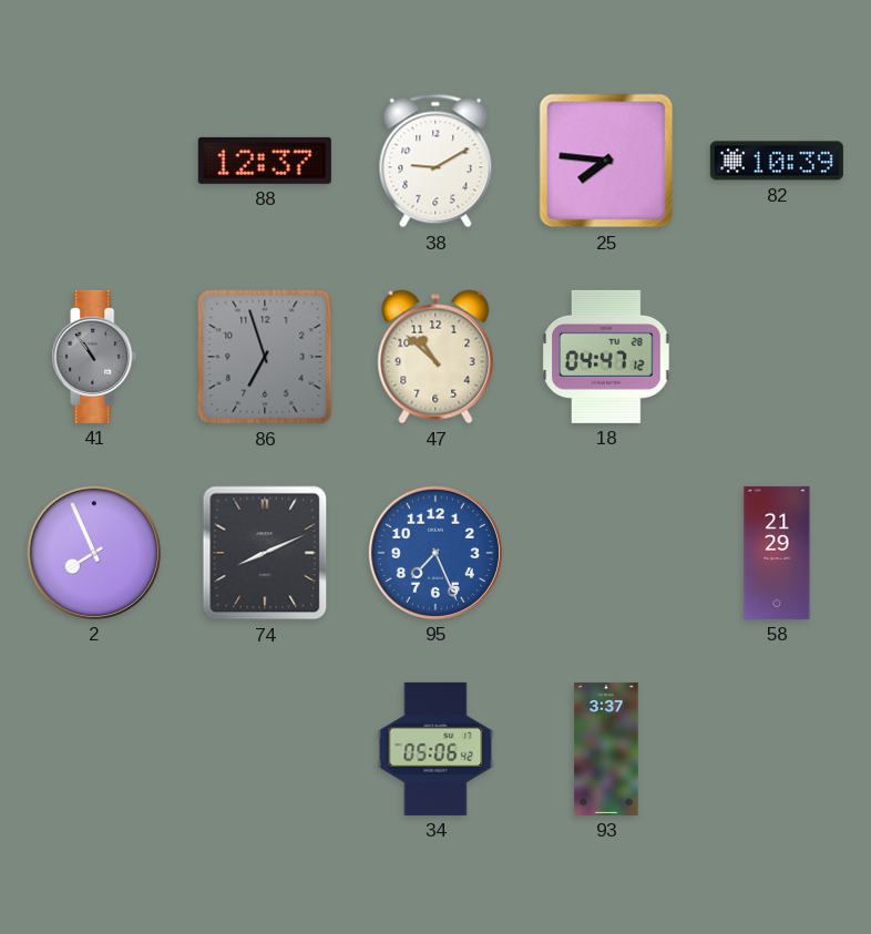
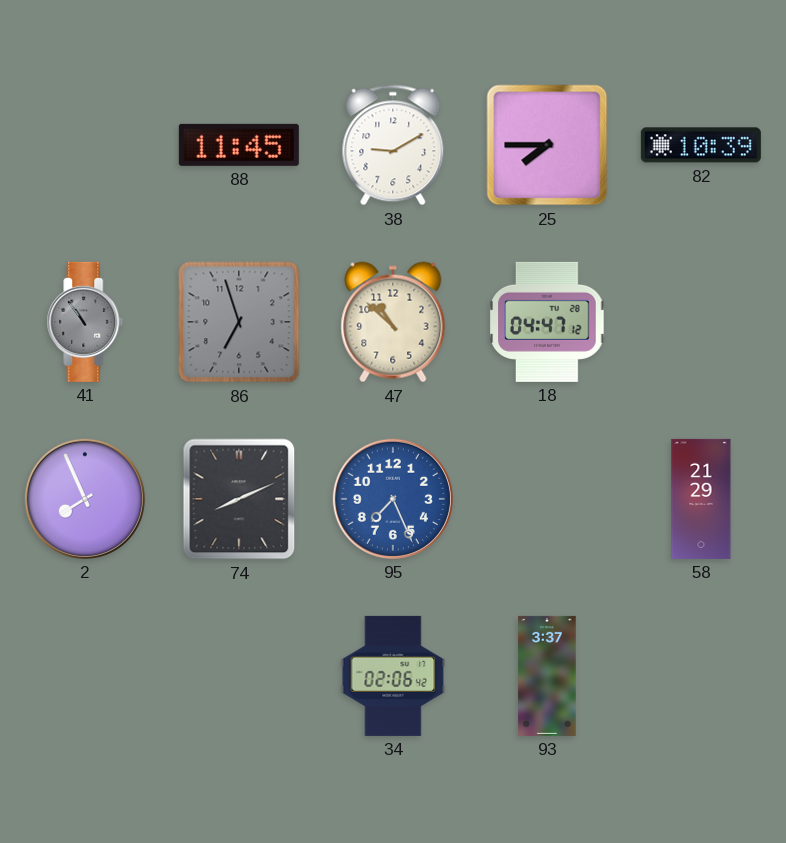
88: 12:37 -> 11:45
25: 7:46 -> 7:45
34: 05:06 -> 02:06
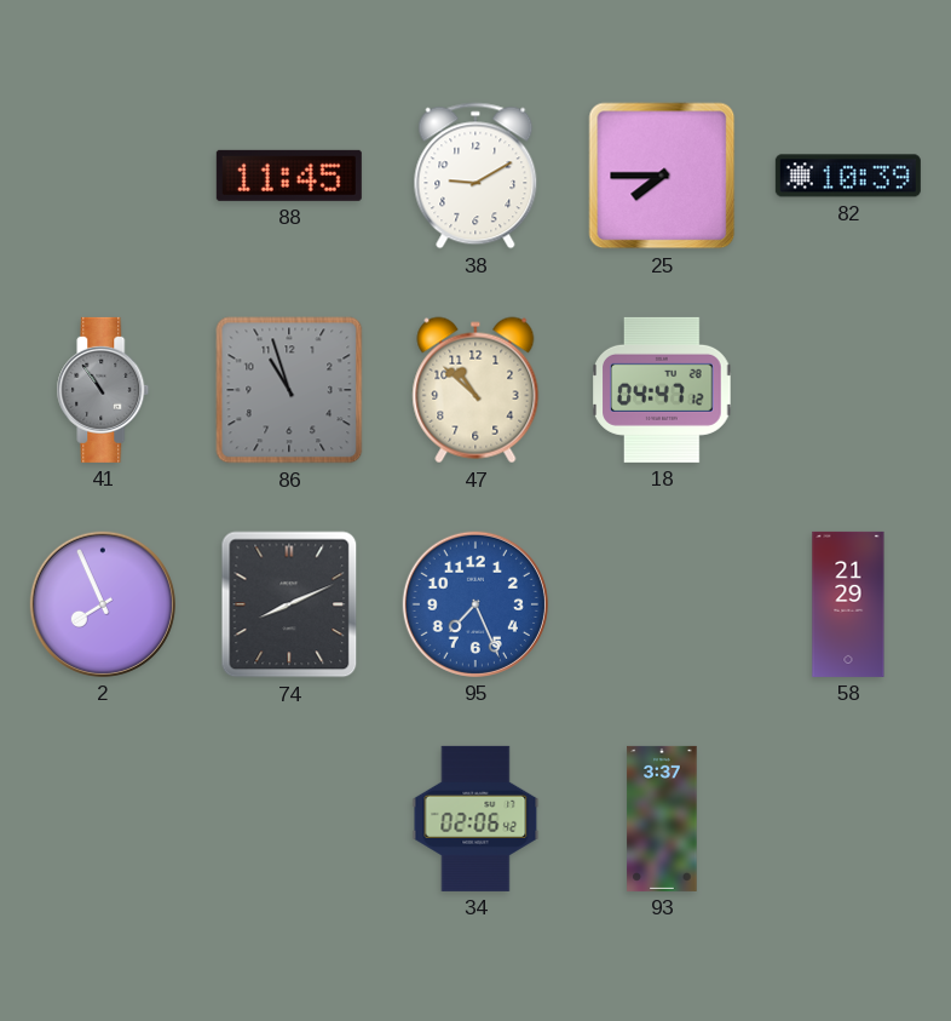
86: 6:57 -> 10:57
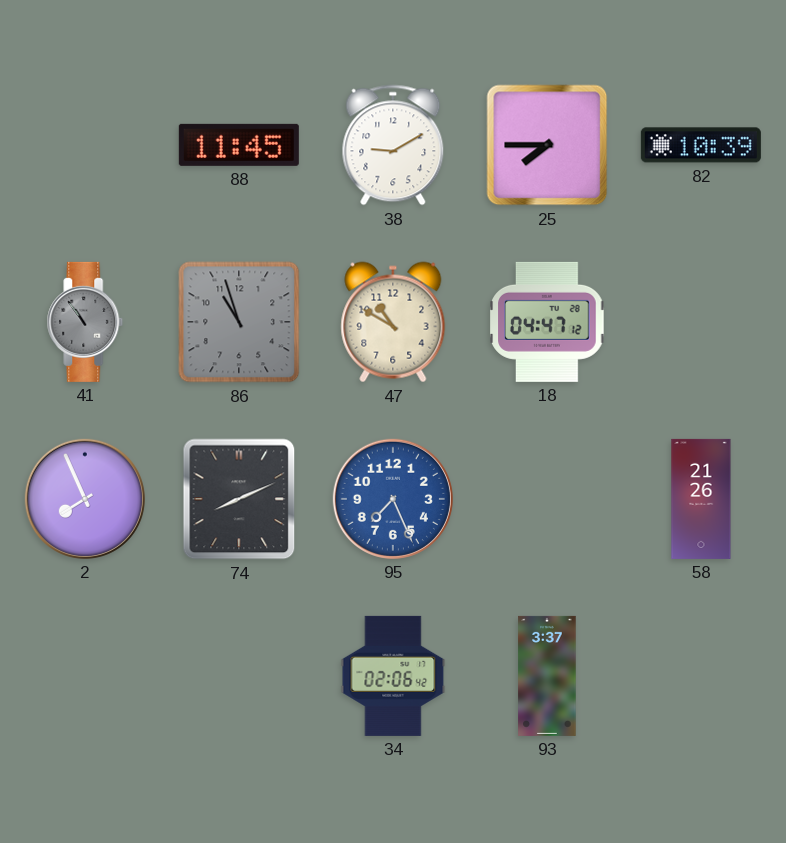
47: 10:52 -> 10:50
58: 21:29 -> 21:26
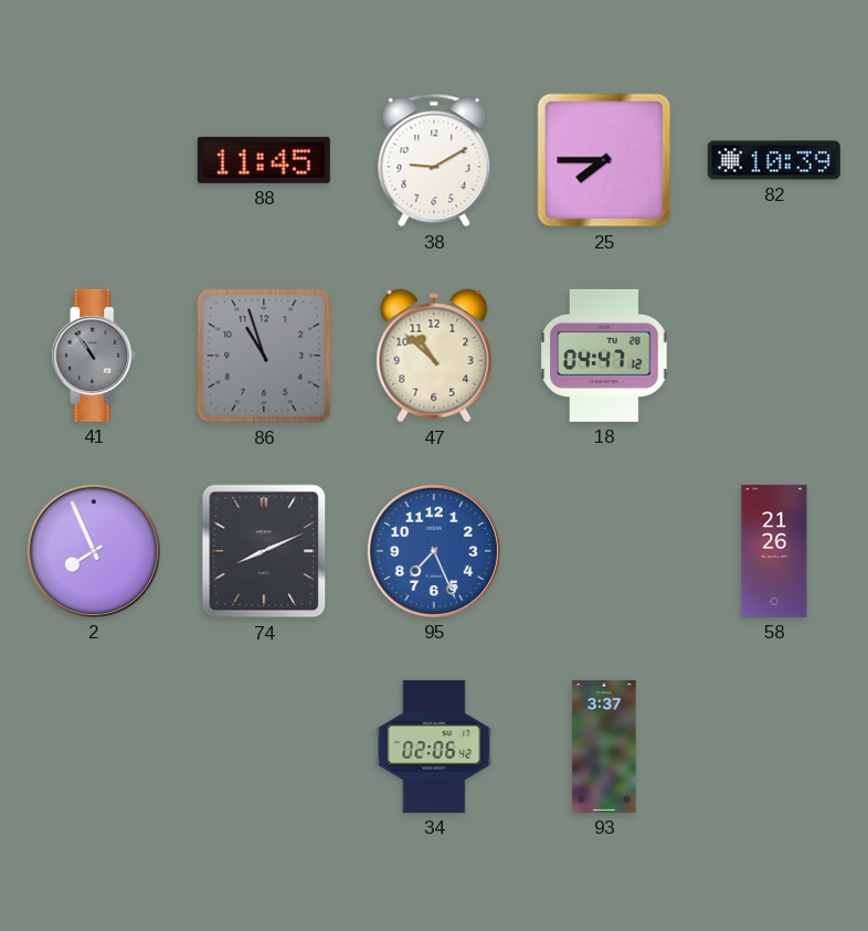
47: 10:50 -> 10:52
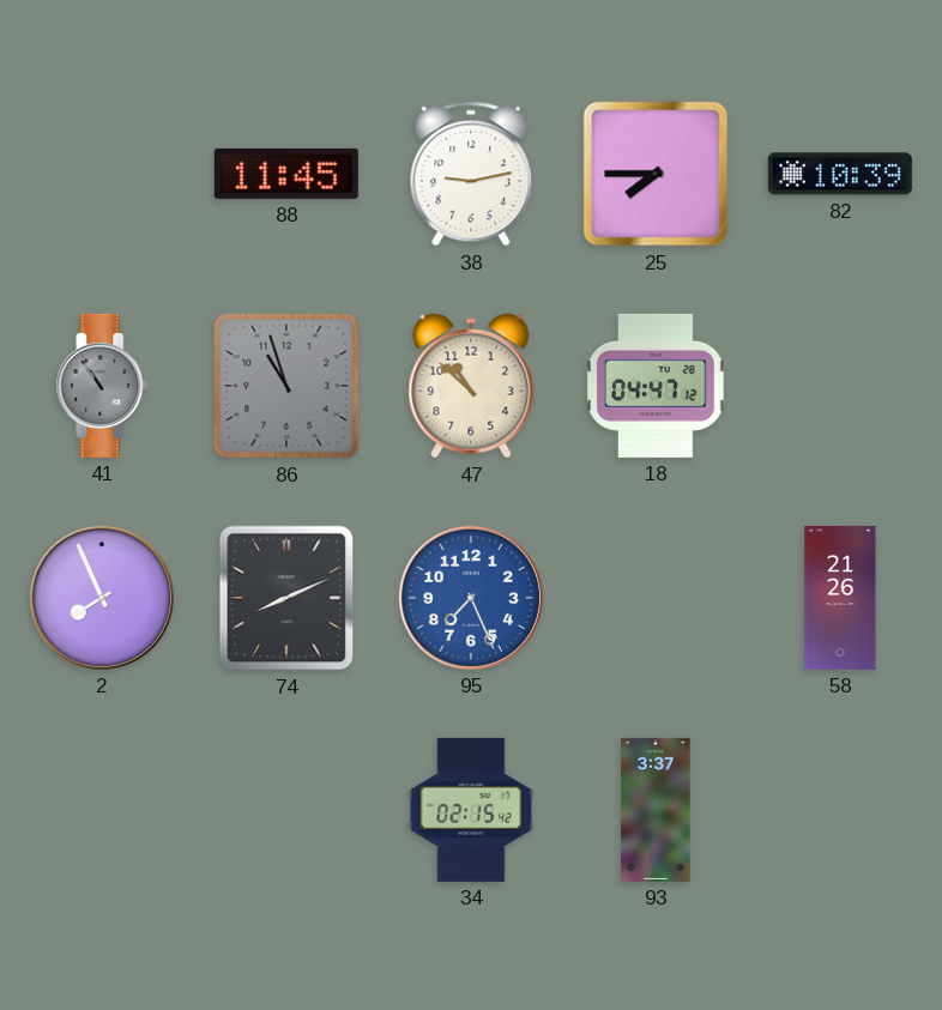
38: 9:10 -> 9:13
34: 02:06 -> 02:15
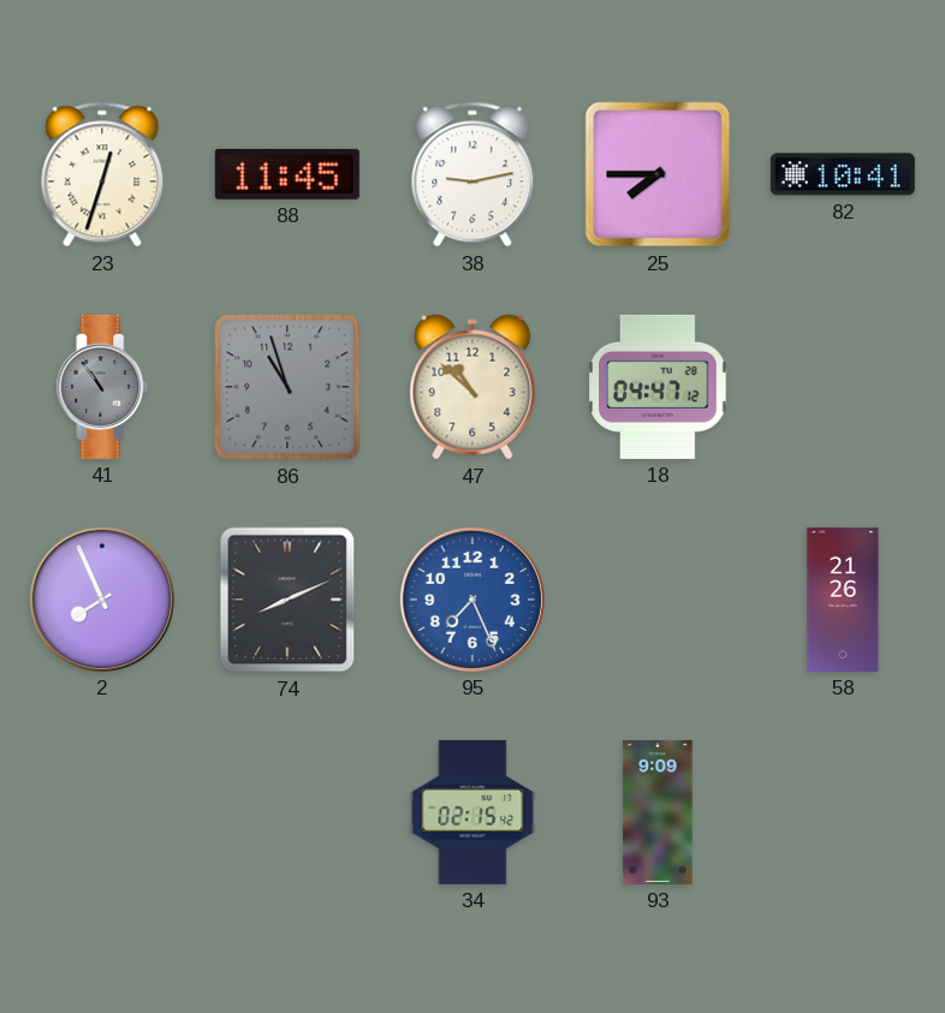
23: none -> 12:33
82: 10:39 -> 10:41
93: 3:37 -> 9:09
